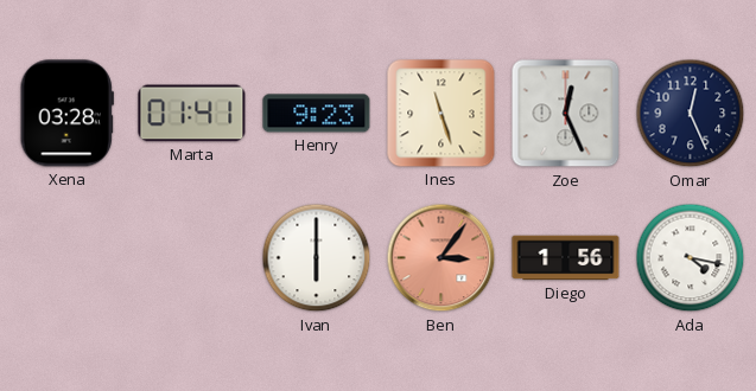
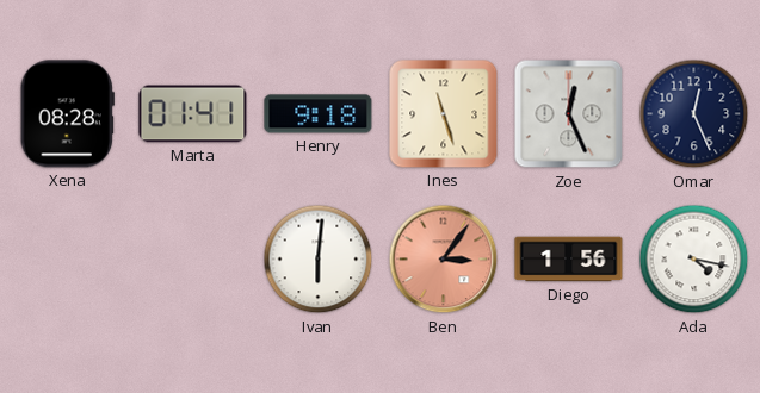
Xena: 03:28 -> 08:28
Henry: 9:23 -> 9:18
Ivan: 6:00 -> 6:01
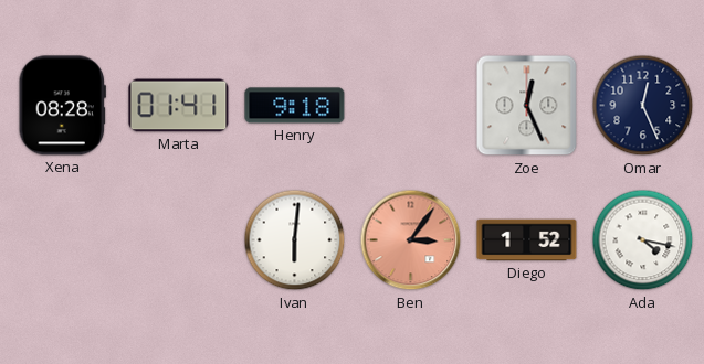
Ines: 11:27 -> none
Diego: 1:56 -> 1:52
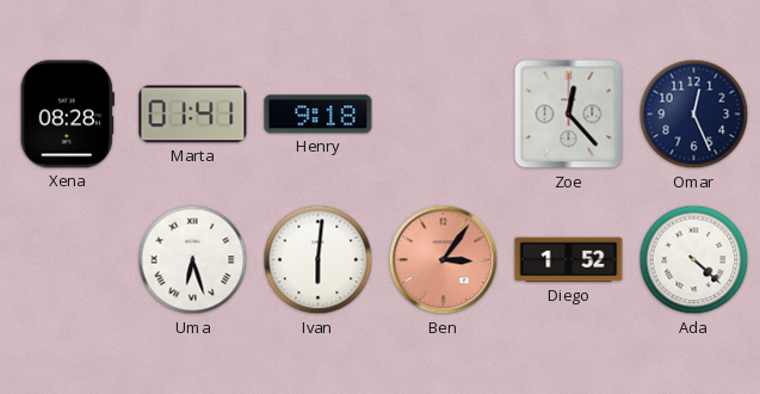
Zoe: 12:26 -> 12:23
Uma: none -> 6:27
Ada: 4:17 -> 4:22
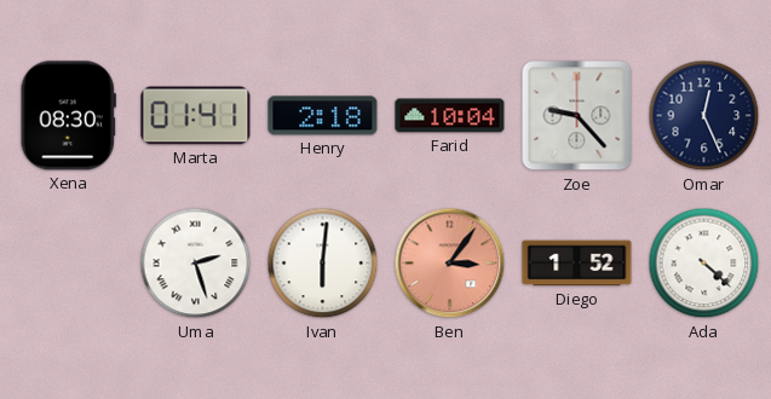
Xena: 08:28 -> 08:30
Henry: 9:18 -> 2:18
Farid: none -> 10:04
Zoe: 12:23 -> 9:23
Uma: 6:27 -> 2:27
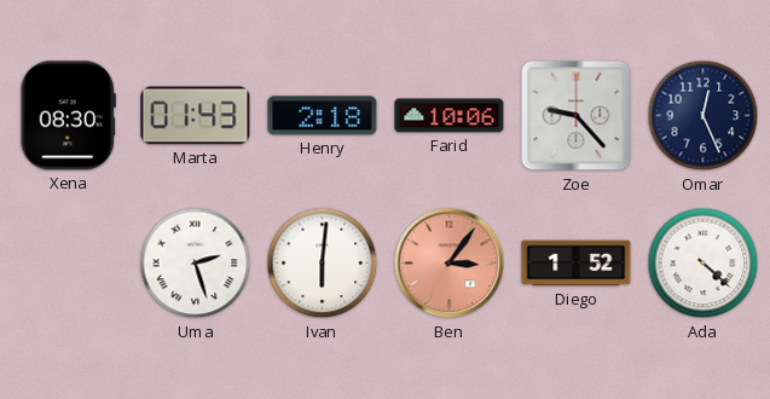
Marta: 01:41 -> 01:43
Farid: 10:04 -> 10:06
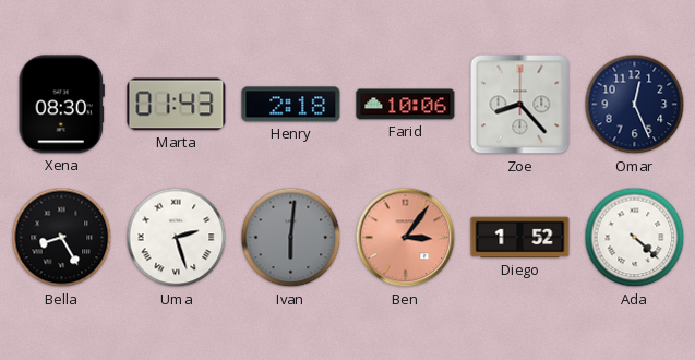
Zoe: 9:23 -> 8:23
Bella: none -> 8:25
Ivan dial: white -> grey
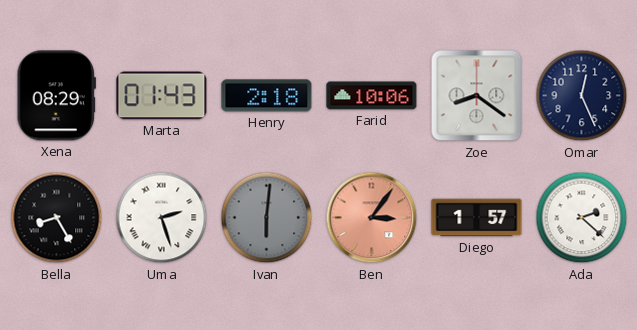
Xena: 08:30 -> 08:29
Zoe: 8:23 -> 8:21
Diego: 1:52 -> 1:57
Ada: 4:22 -> 2:22
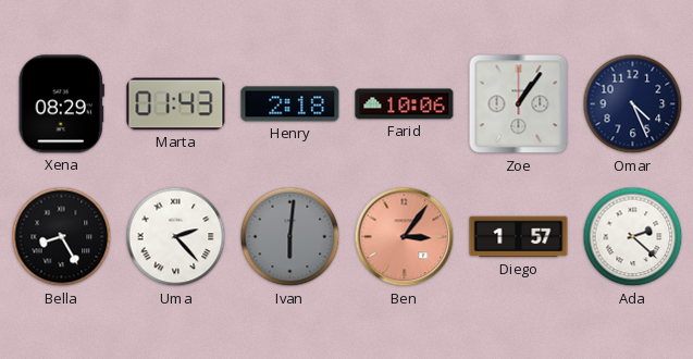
Zoe: 8:21 -> 1:06
Omar: 12:26 -> 4:26
Uma: 2:27 -> 2:23
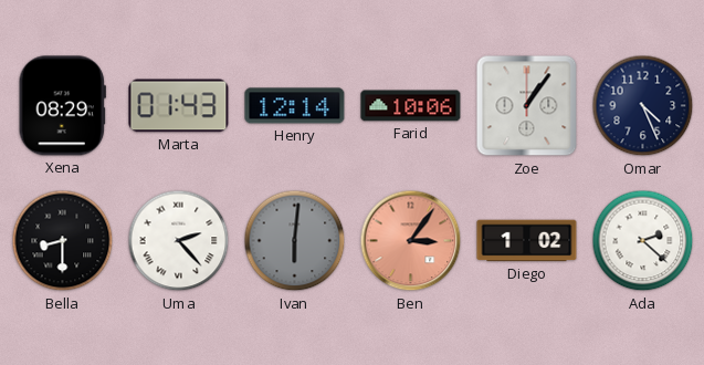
Henry: 2:18 -> 12:14
Bella: 8:25 -> 8:30
Diego: 1:57 -> 1:02
